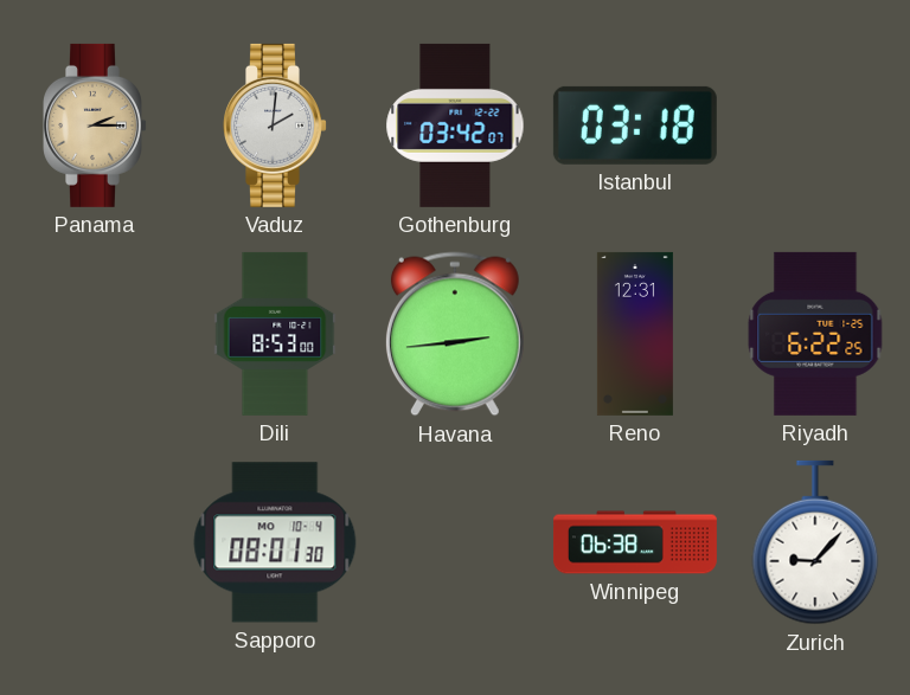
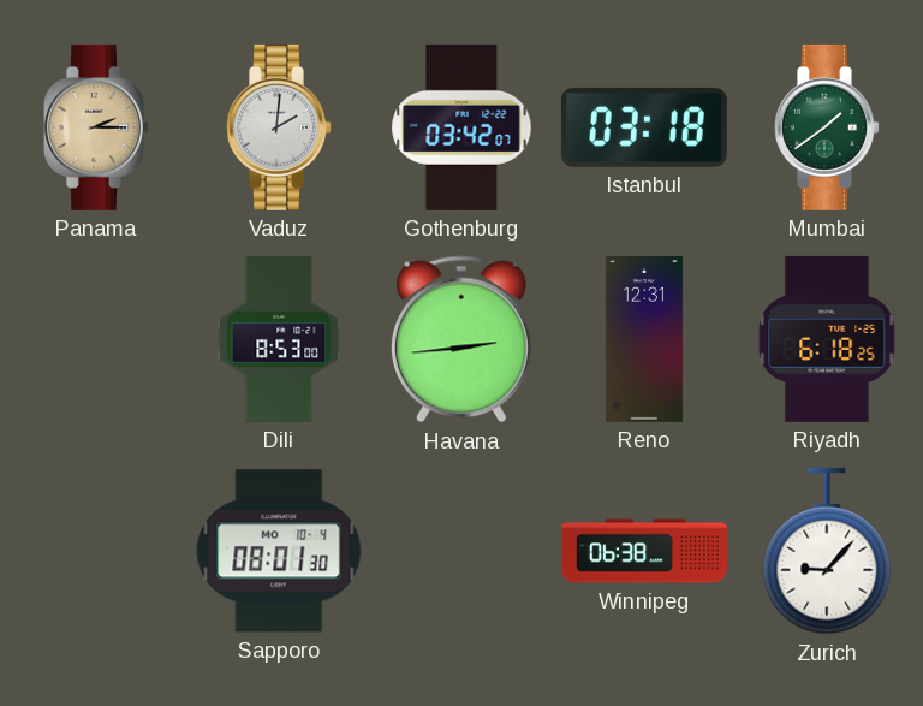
Mumbai: none -> 1:39
Riyadh: 6:22 -> 6:18
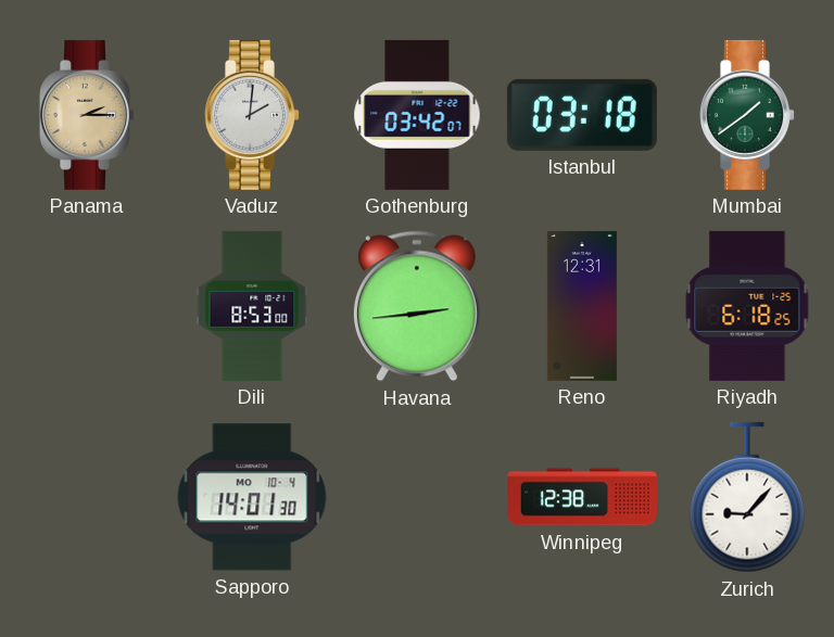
Sapporo: 08:01 -> 14:01
Winnipeg: 06:38 -> 12:38
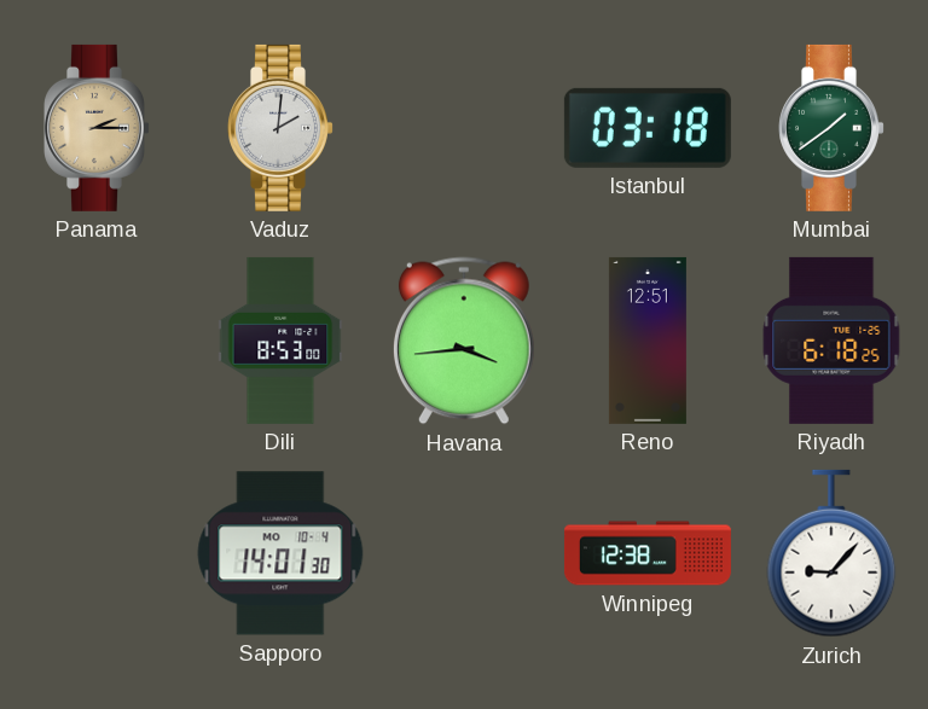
Gothenburg: 03:42 -> none
Havana: 2:44 -> 3:44
Reno: 12:31 -> 12:51
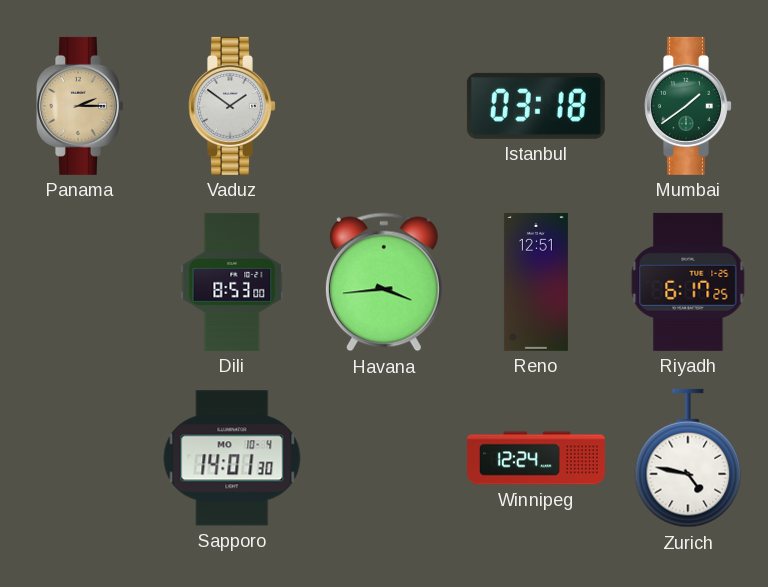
Vaduz: 2:01 -> 1:51
Riyadh: 6:18 -> 6:17
Winnipeg: 12:38 -> 12:24
Zurich: 9:07 -> 4:47
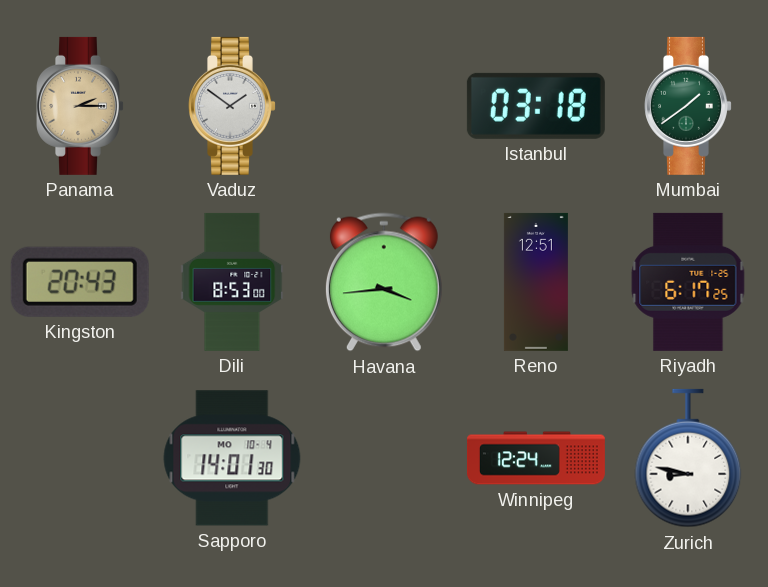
Kingston: none -> 20:43
Zurich: 4:47 -> 8:47
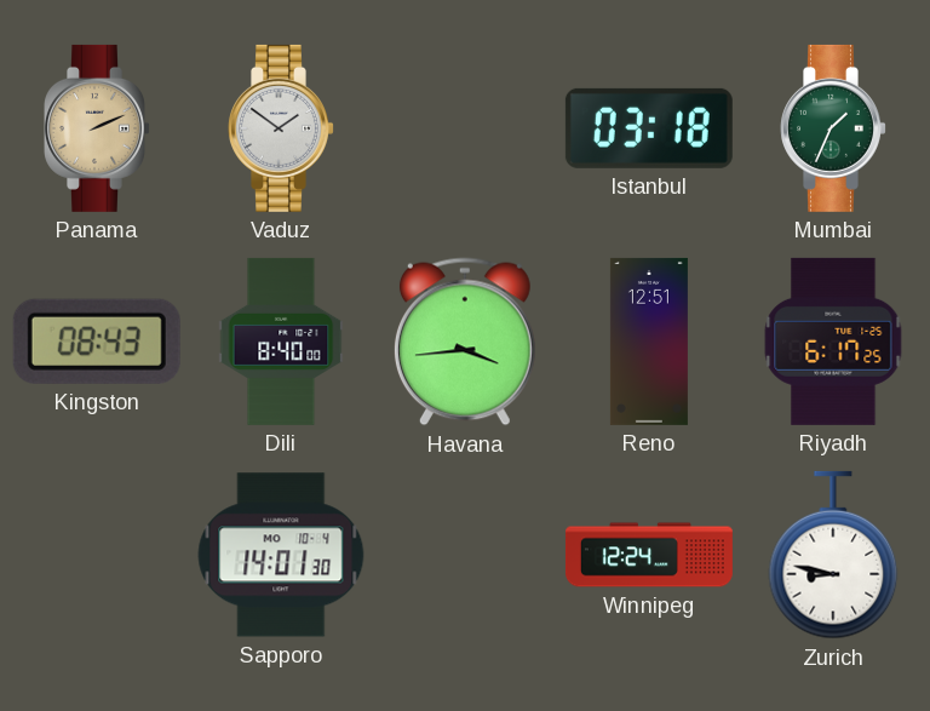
Panama: 2:15 -> 2:11
Mumbai: 1:39 -> 1:34
Kingston: 20:43 -> 08:43
Dili: 8:53 -> 8:40
